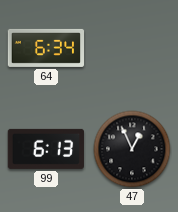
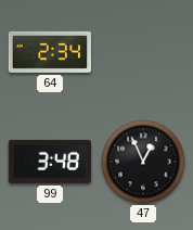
64: 6:34 -> 2:34
99: 6:13 -> 3:48
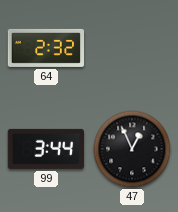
64: 2:34 -> 2:32
99: 3:48 -> 3:44
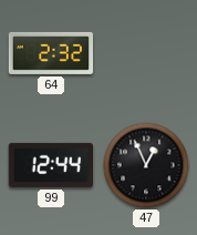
99: 3:44 -> 12:44
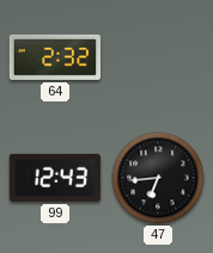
99: 12:44 -> 12:43
47: 12:56 -> 6:44
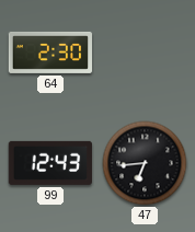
64: 2:32 -> 2:30
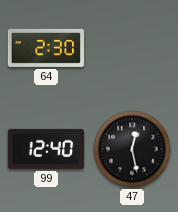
99: 12:43 -> 12:40
47: 6:44 -> 12:28
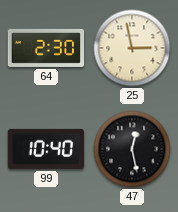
25: none -> 2:58
99: 12:40 -> 10:40
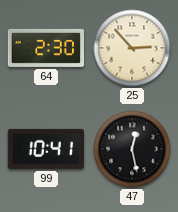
25: 2:58 -> 2:53
99: 10:40 -> 10:41
